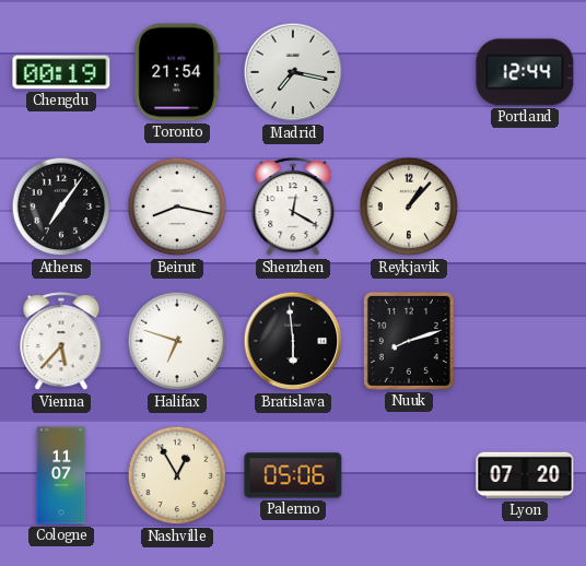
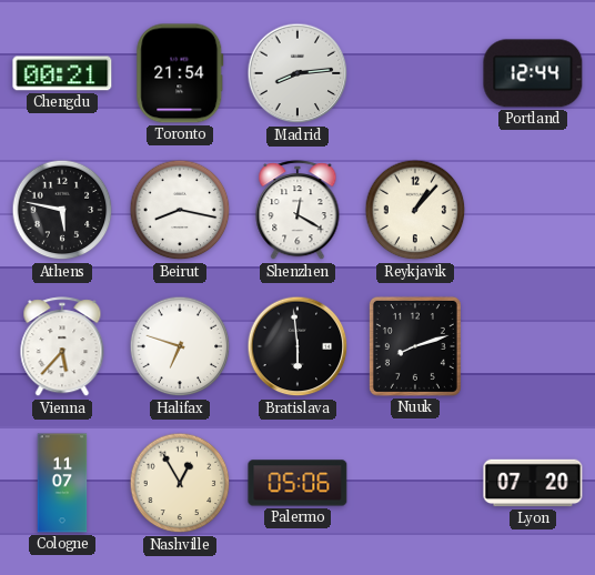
Chengdu: 00:19 -> 00:21
Madrid: 7:17 -> 8:14
Athens: 7:06 -> 5:47
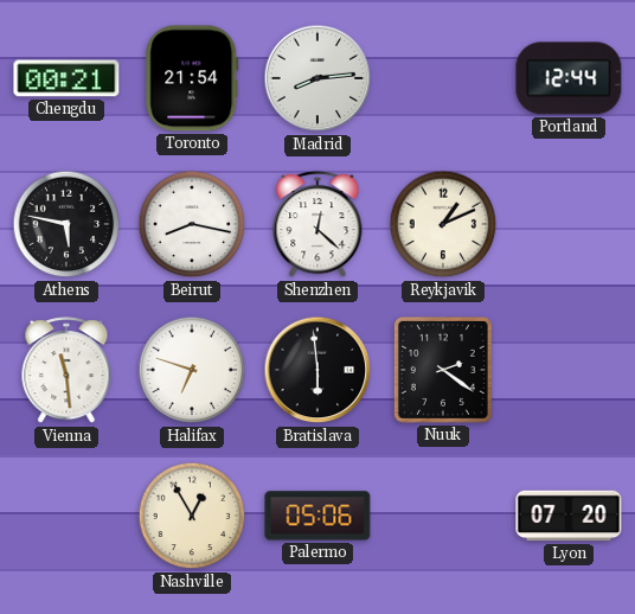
Shenzhen: 12:20 -> 12:22
Reykjavik: 1:07 -> 1:11
Vienna: 5:37 -> 11:29
Nuuk: 8:12 -> 2:21
Cologne: 11:07 -> none
